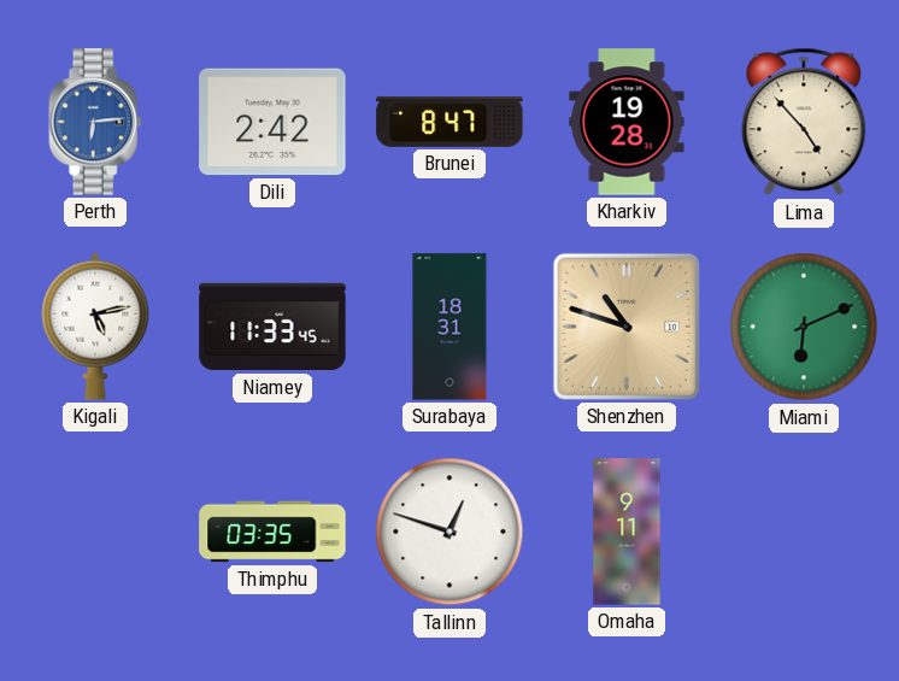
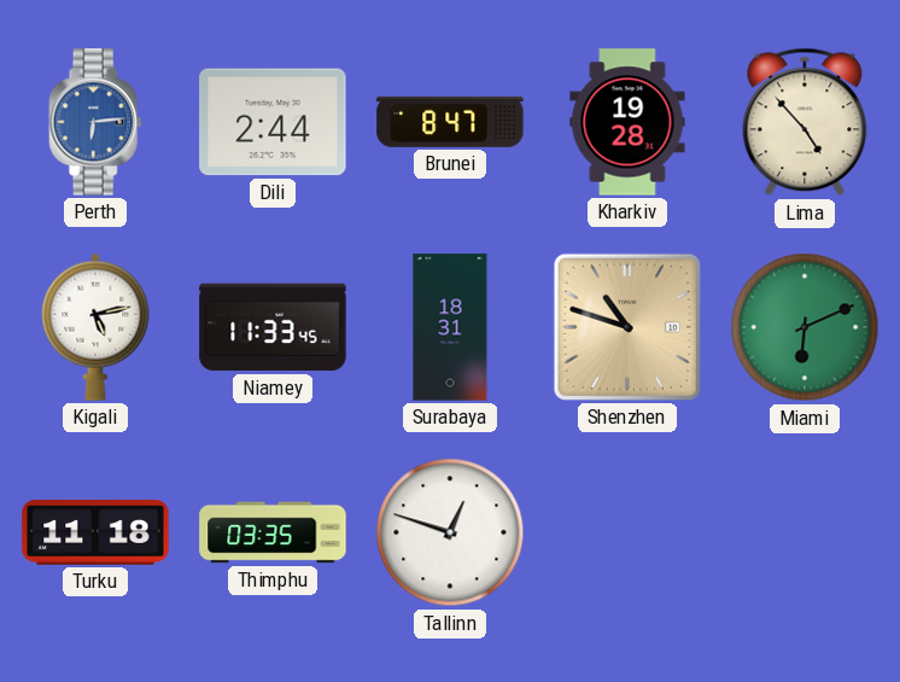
Dili: 2:42 -> 2:44
Turku: none -> 11:18
Omaha: 9:11 -> none
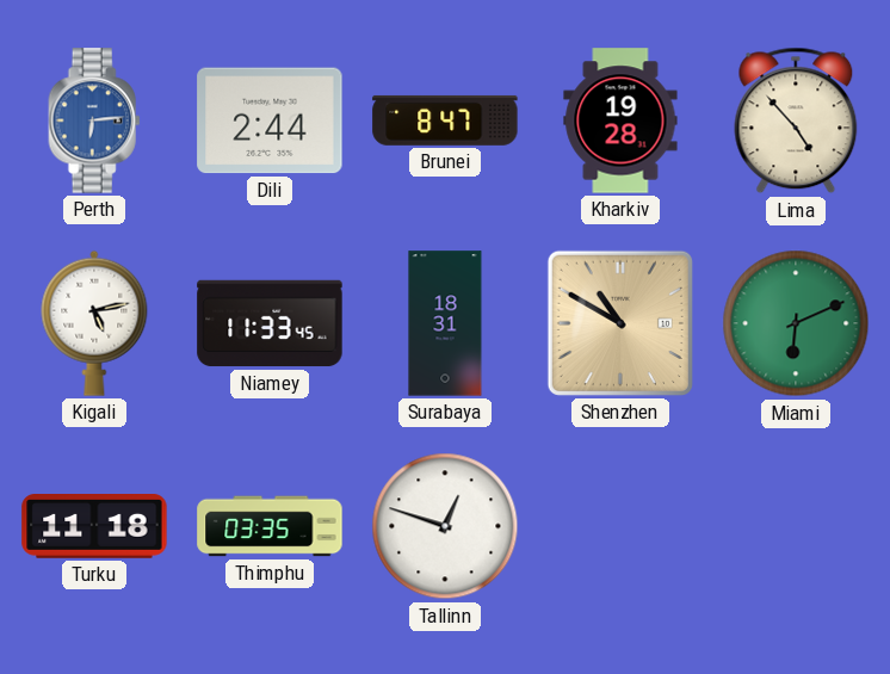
Shenzhen: 10:48 -> 10:50
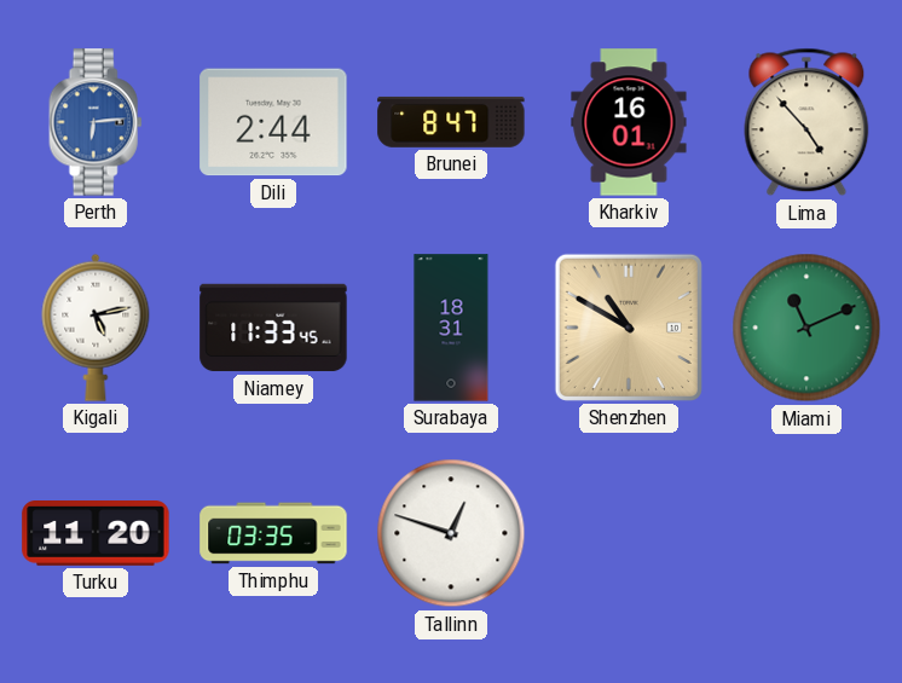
Kharkiv: 19:28 -> 16:01
Miami: 6:11 -> 11:11
Turku: 11:18 -> 11:20
